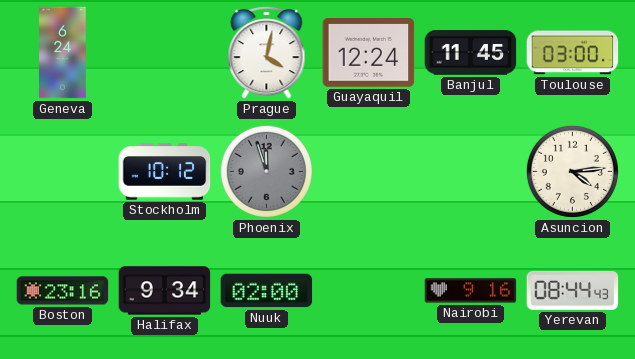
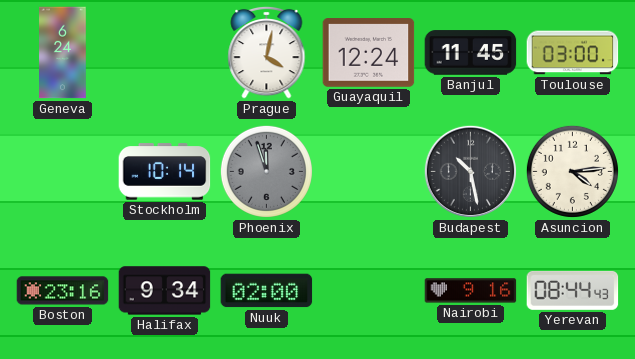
Stockholm: 10:12 -> 10:14
Budapest: none -> 10:28
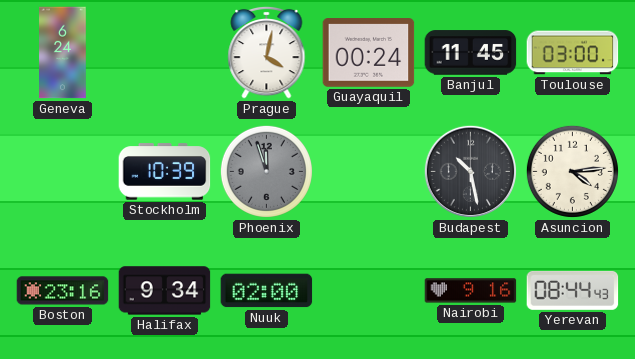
Guayaquil: 12:24 -> 00:24
Stockholm: 10:14 -> 10:39
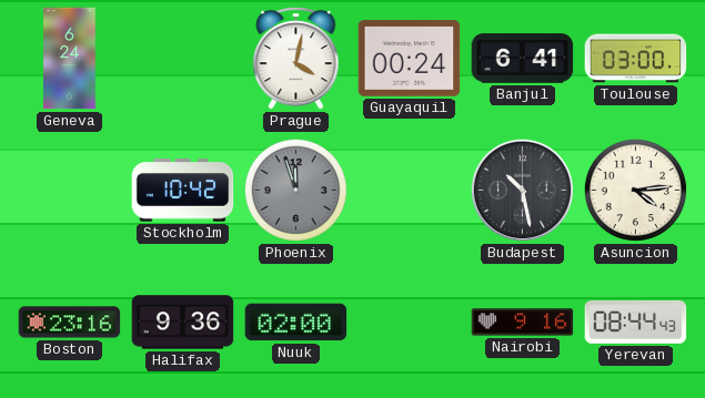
Banjul: 11:45 -> 6:41
Stockholm: 10:39 -> 10:42
Halifax: 9:34 -> 9:36
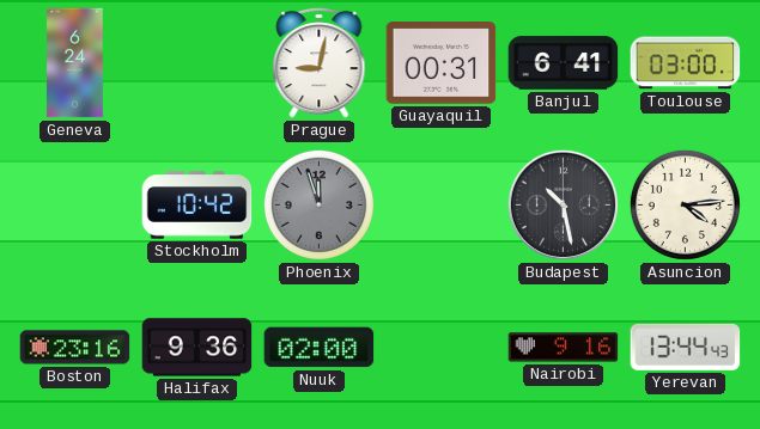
Prague: 4:02 -> 9:02
Guayaquil: 00:24 -> 00:31
Yerevan: 08:44 -> 13:44
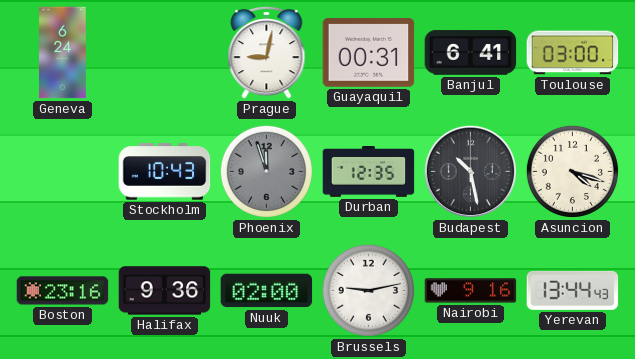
Stockholm: 10:42 -> 10:43
Durban: none -> 12:35
Asuncion: 4:14 -> 4:18
Brussels: none -> 9:13
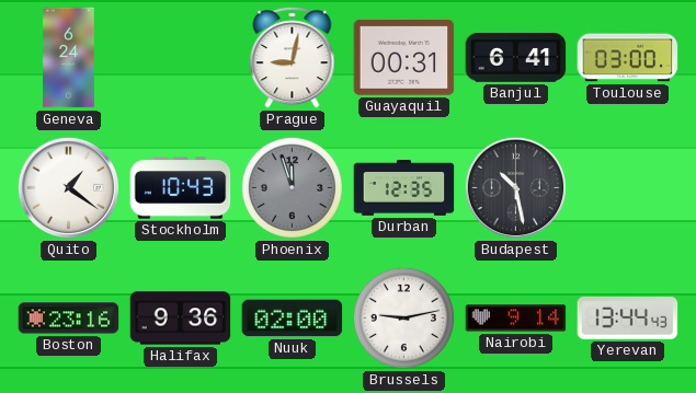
Quito: none -> 1:21
Asuncion: 4:18 -> none
Nairobi: 9:16 -> 9:14
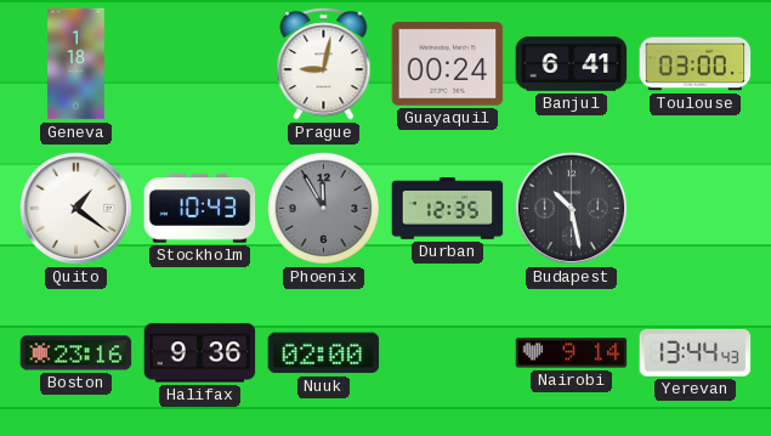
Geneva: 6:24 -> 1:18
Guayaquil: 00:31 -> 00:24
Phoenix: 11:57 -> 11:55
Brussels: 9:13 -> none
